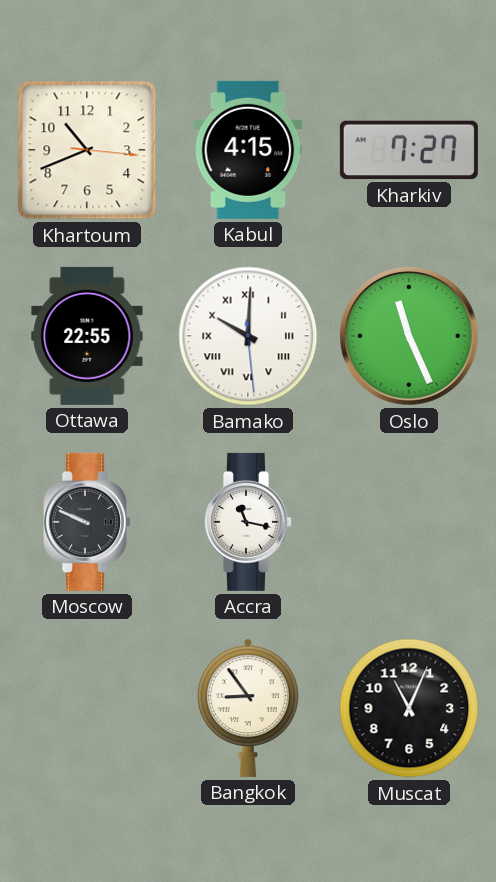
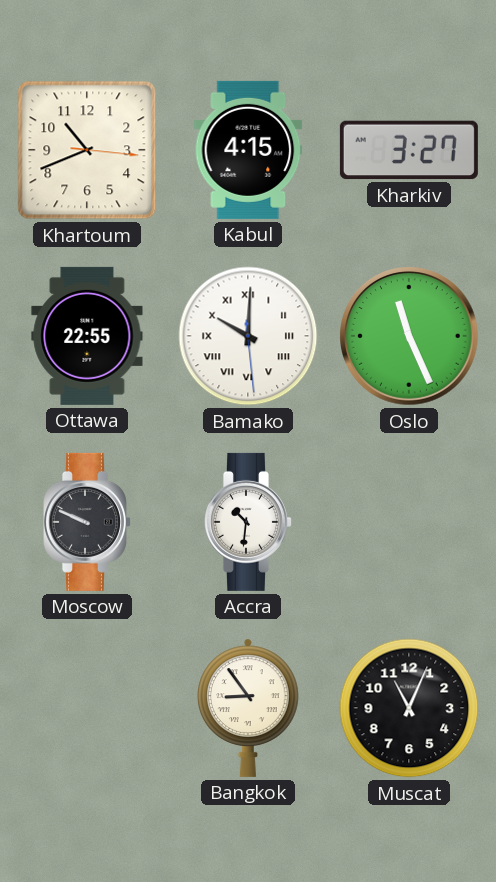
Kharkiv: 7:27 -> 3:27
Accra: 11:17 -> 10:31
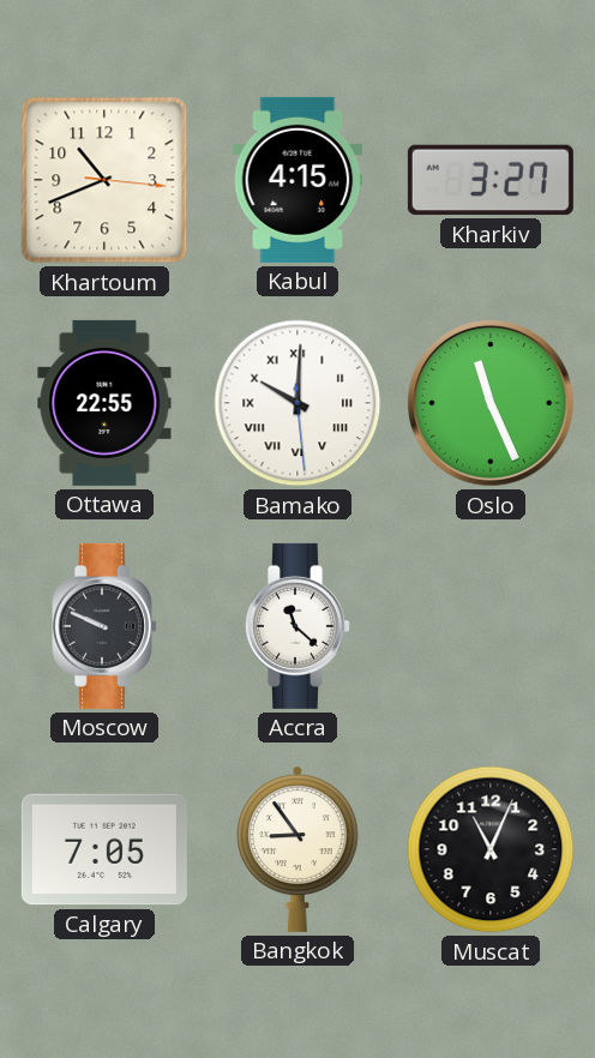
Accra: 10:31 -> 11:22
Calgary: none -> 7:05
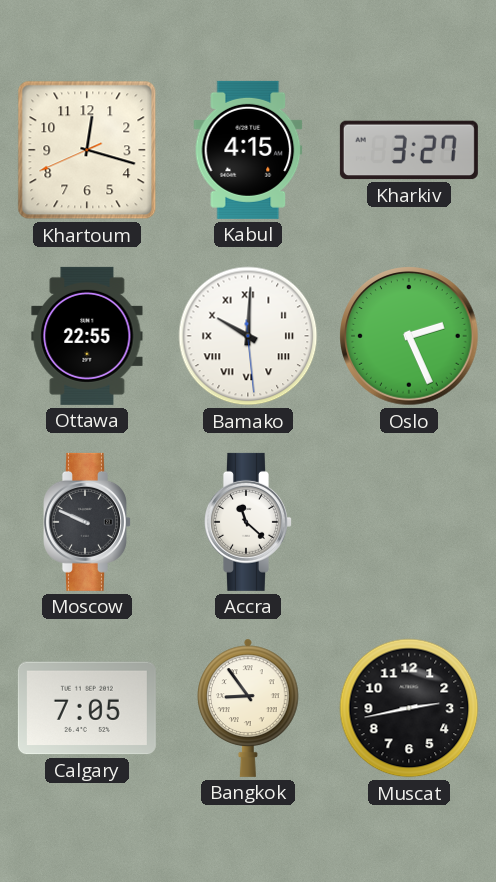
Khartoum: 10:41 -> 12:17
Oslo: 11:26 -> 2:26
Muscat: 11:04 -> 2:43
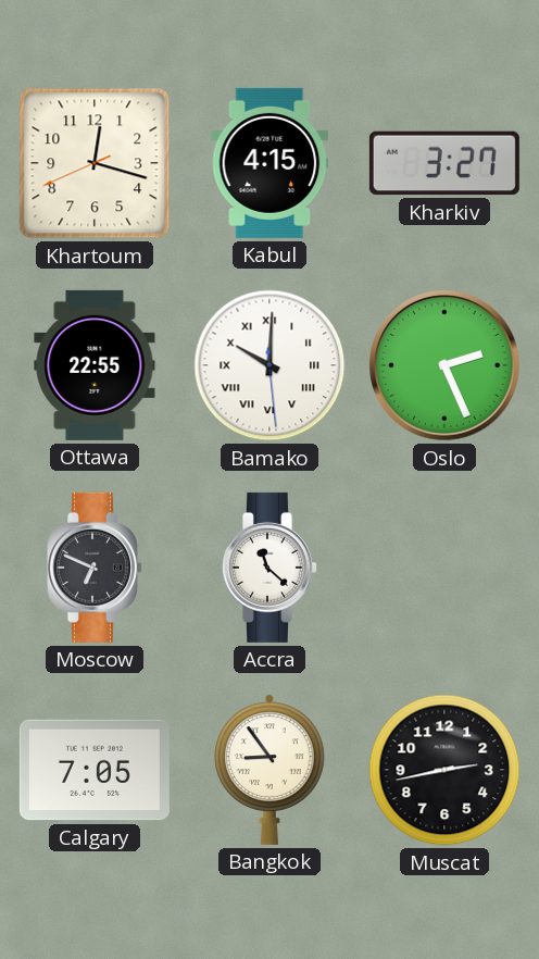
Moscow: 9:49 -> 6:49
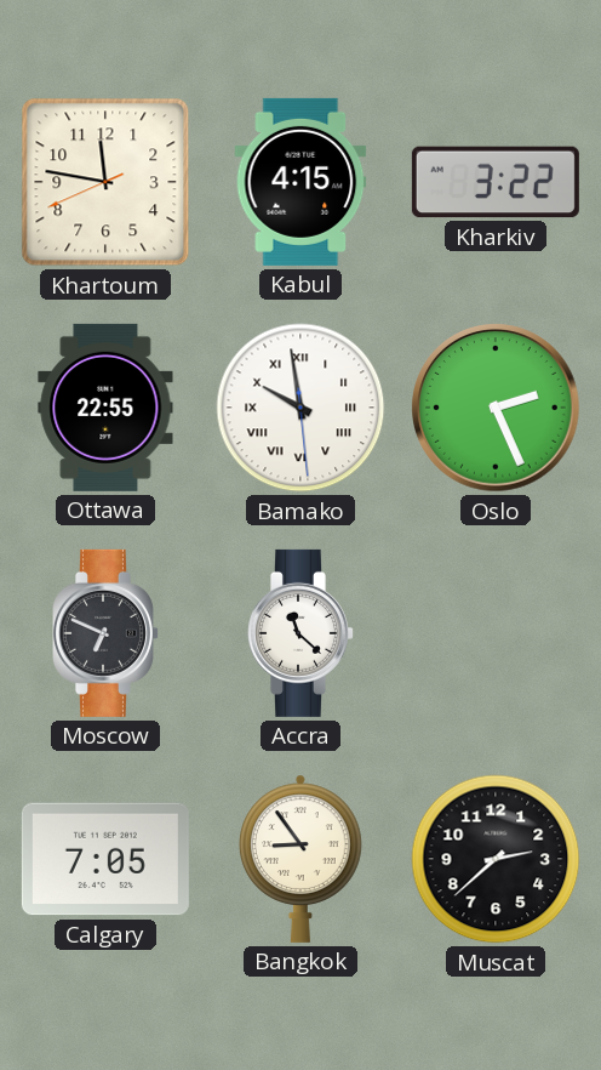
Khartoum: 12:17 -> 11:46
Kharkiv: 3:27 -> 3:22
Bamako: 10:00 -> 9:58
Muscat: 2:43 -> 2:38
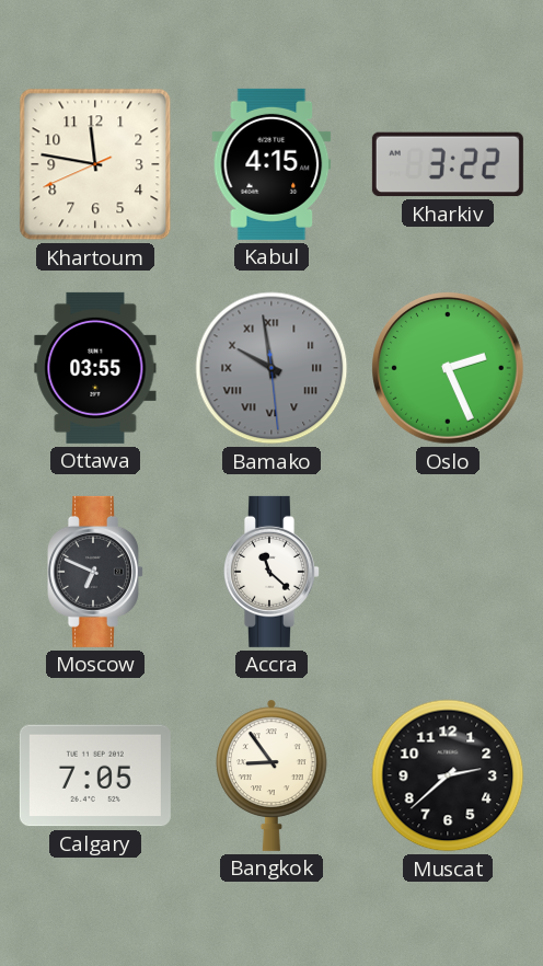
Ottawa: 22:55 -> 03:55
Bamako dial: white -> grey
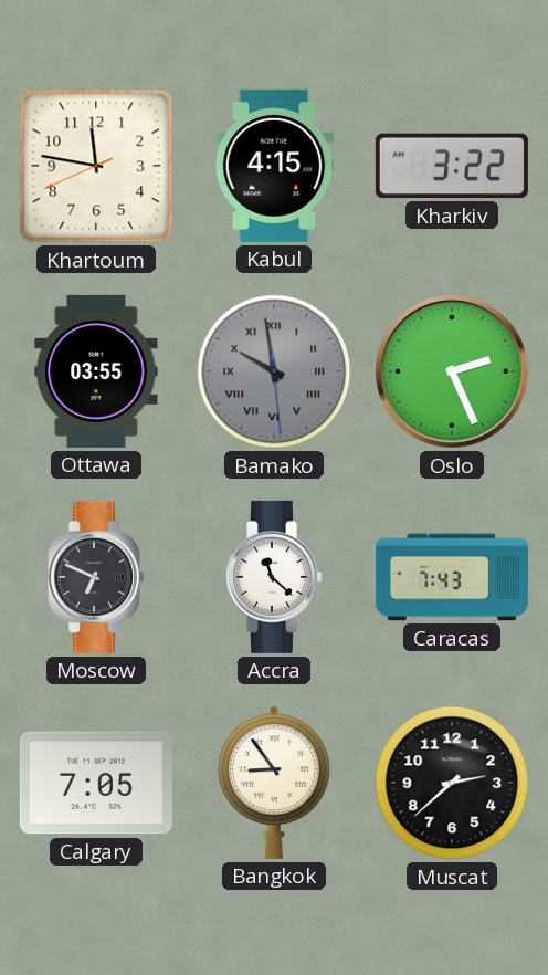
Caracas: none -> 7:43
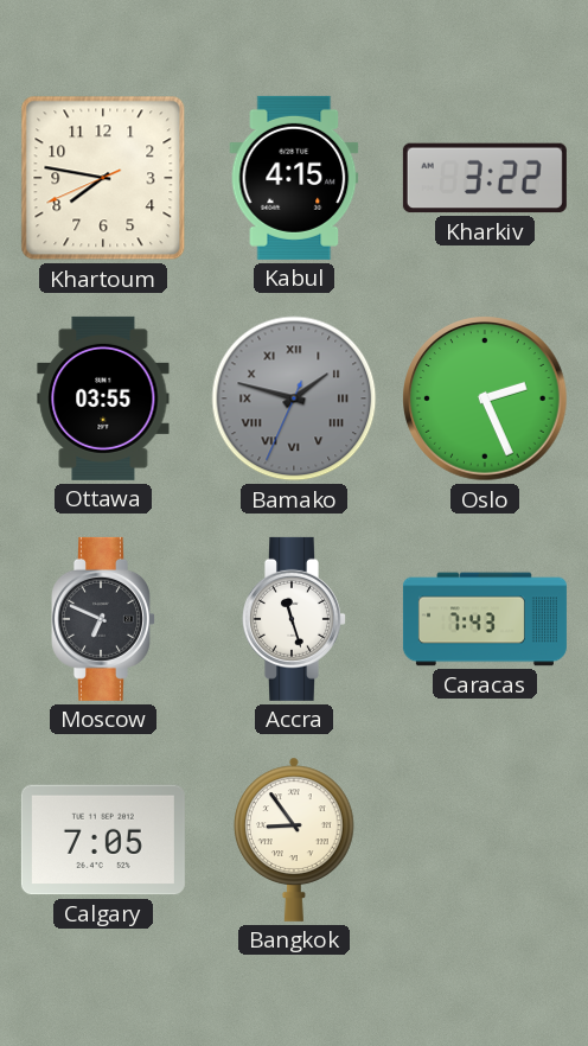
Khartoum: 11:46 -> 7:46
Bamako: 9:58 -> 1:47
Accra: 11:22 -> 11:27
Muscat: 2:38 -> none
